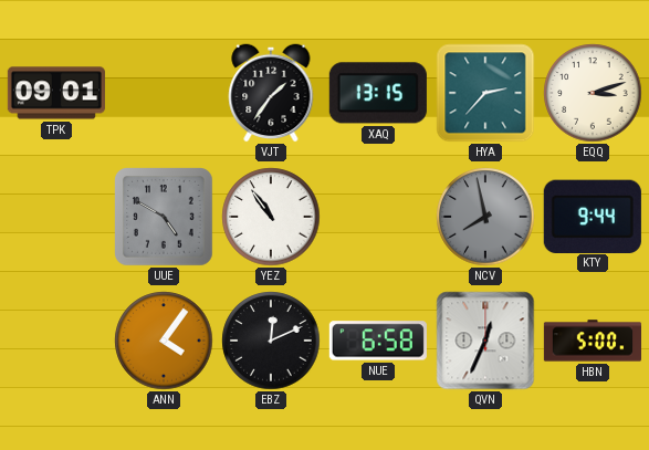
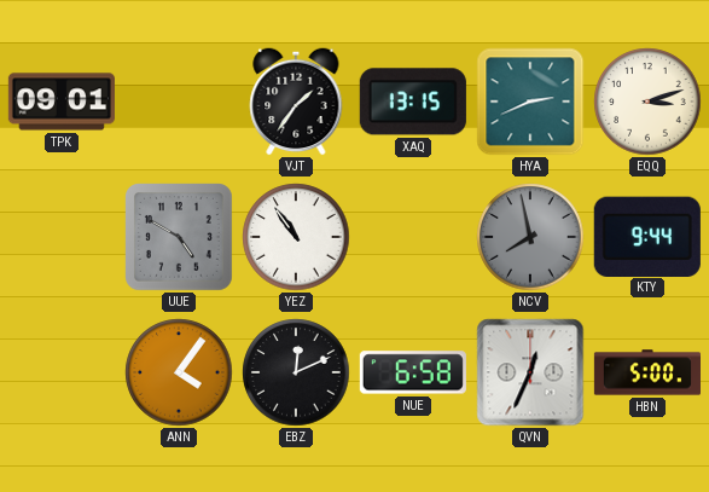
HYA: 2:37 -> 2:41
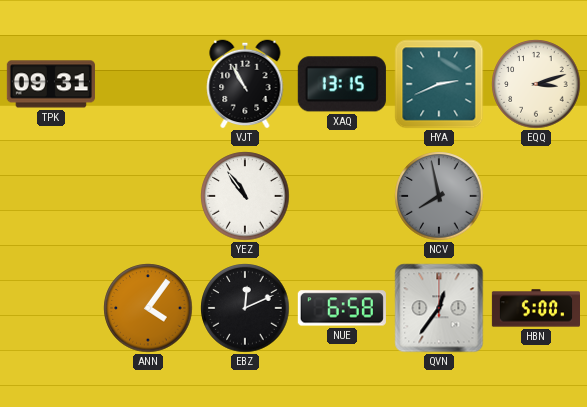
TPK: 09:01 -> 09:31
VJT: 1:36 -> 10:55
UUE: 4:50 -> none
KTY: 9:44 -> none
QVN: 12:34 -> 12:36
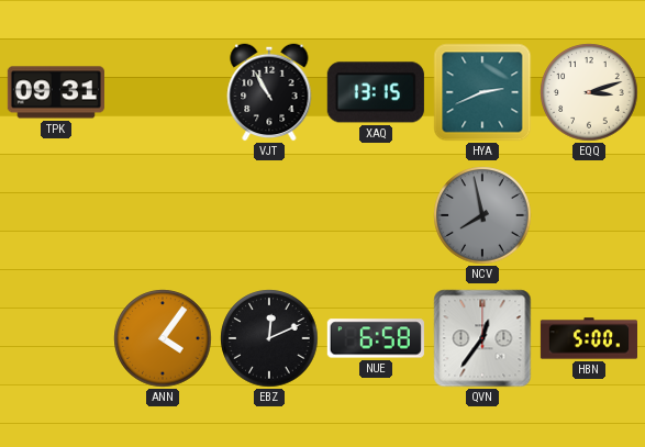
YEZ: 10:54 -> none
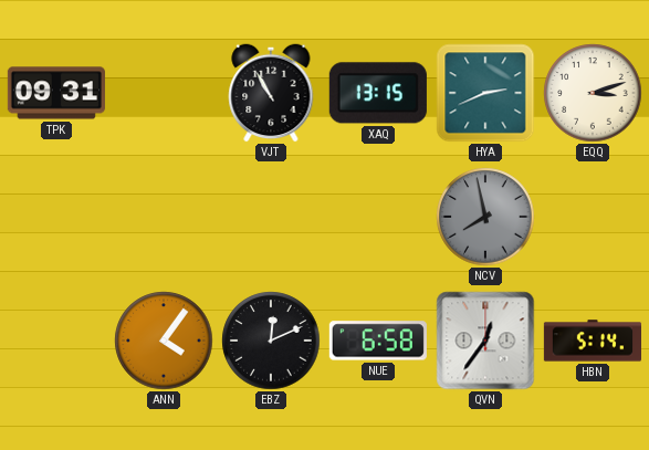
HBN: 5:00 -> 5:14
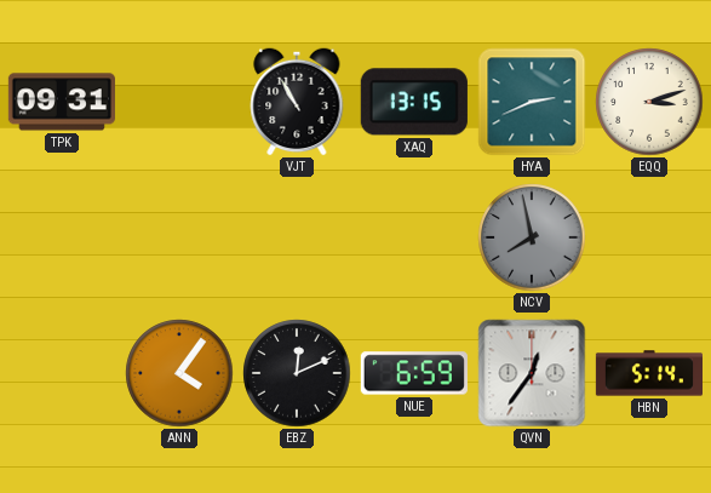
NUE: 6:58 -> 6:59
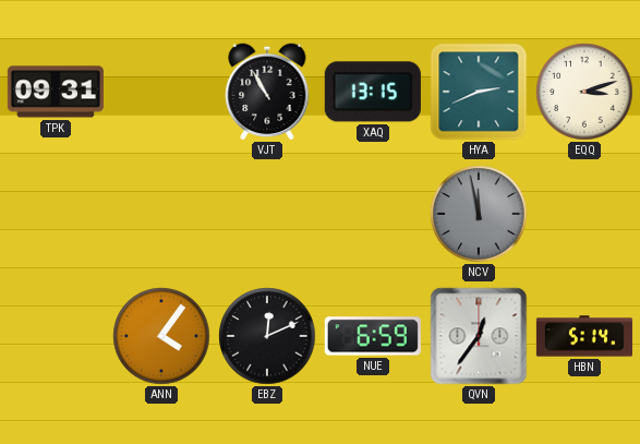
NCV: 7:58 -> 11:58
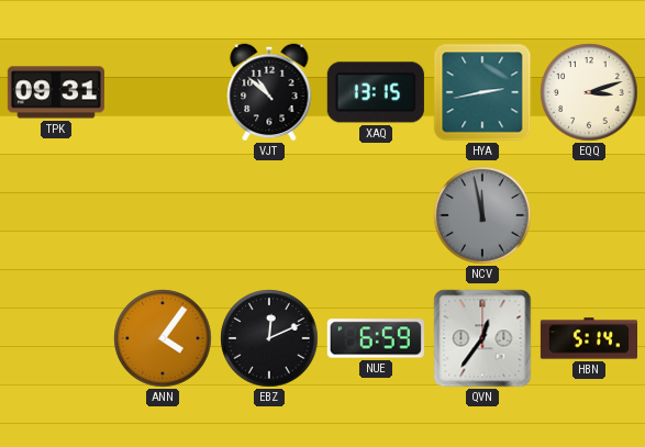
VJT: 10:55 -> 10:52
HYA: 2:41 -> 2:43
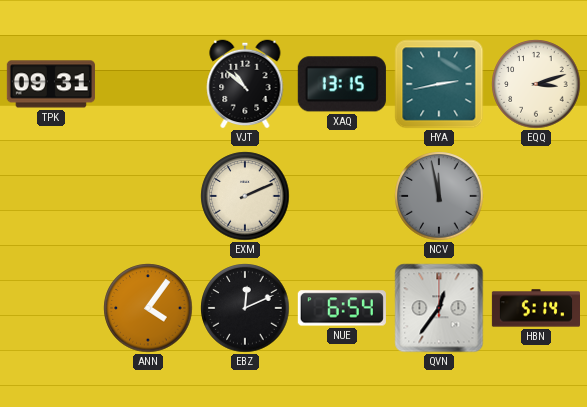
EXM: none -> 2:11
NUE: 6:59 -> 6:54
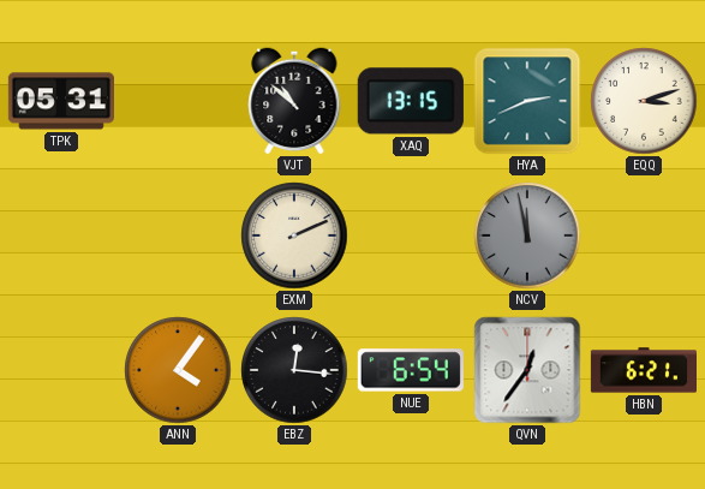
TPK: 09:31 -> 05:31
HYA: 2:43 -> 2:41
EBZ: 12:11 -> 12:16
HBN: 5:14 -> 6:21
